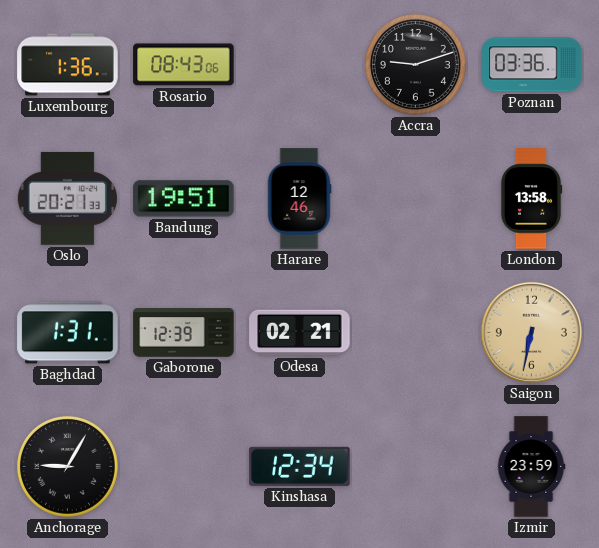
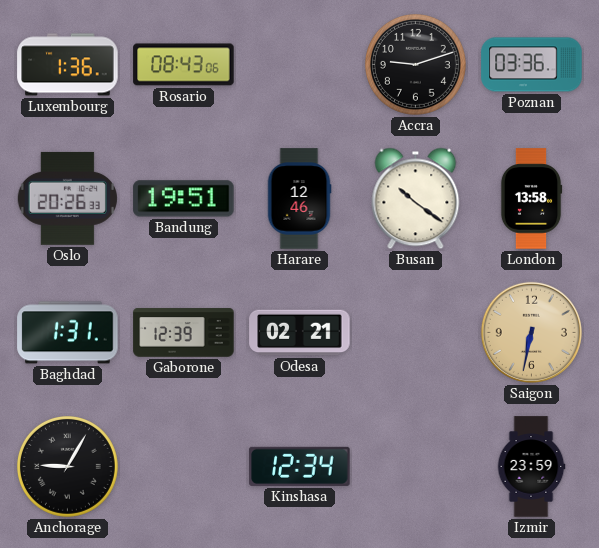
Oslo: 20:21 -> 20:26
Busan: none -> 10:21
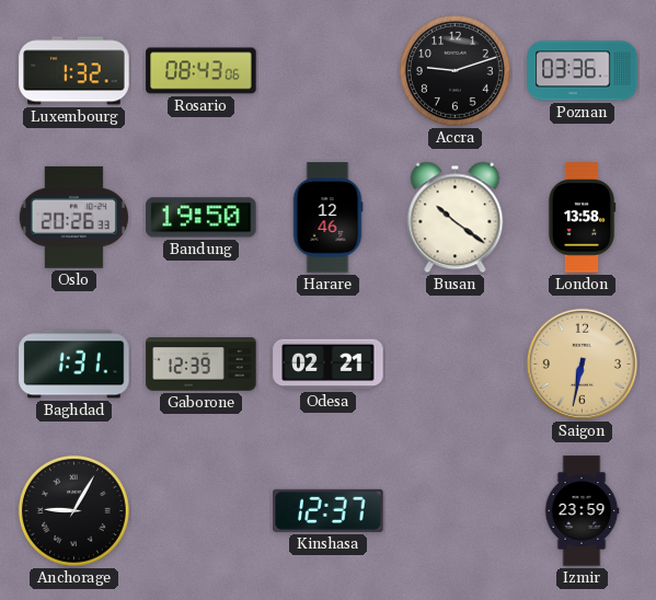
Luxembourg: 1:36 -> 1:32
Bandung: 19:51 -> 19:50
Kinshasa: 12:34 -> 12:37
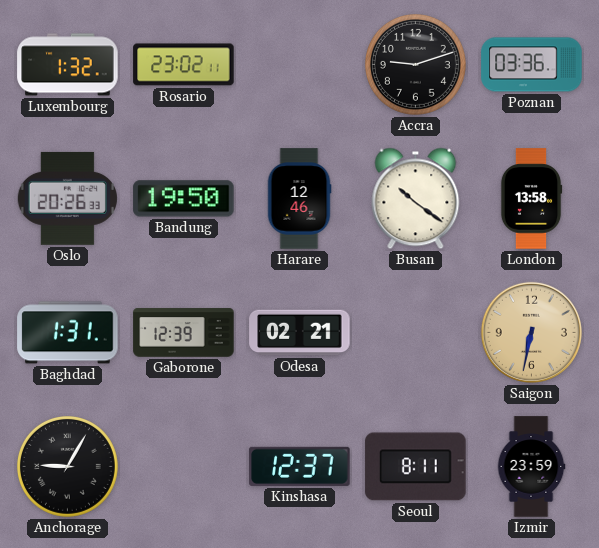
Rosario: 08:43 -> 23:02
Seoul: none -> 8:11
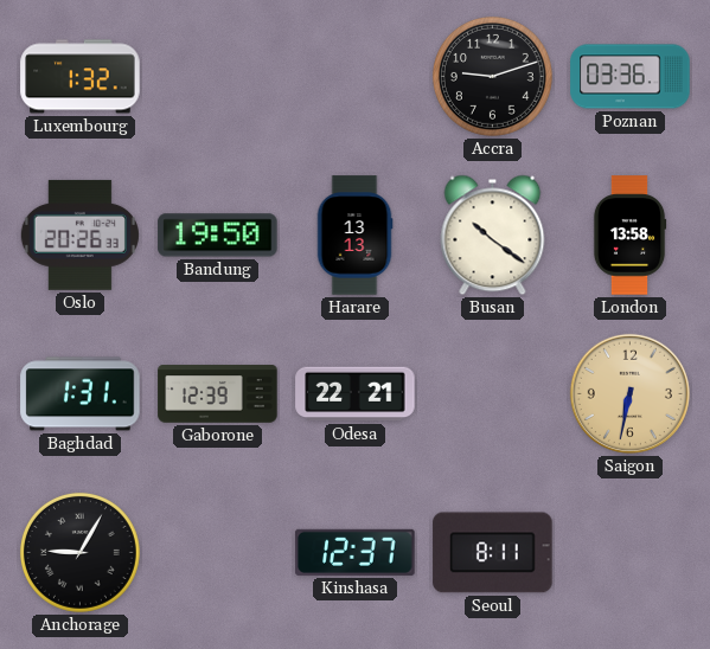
Rosario: 23:02 -> none
Harare: 12:46 -> 13:13
Odesa: 02:21 -> 22:21
Izmir: 23:59 -> none
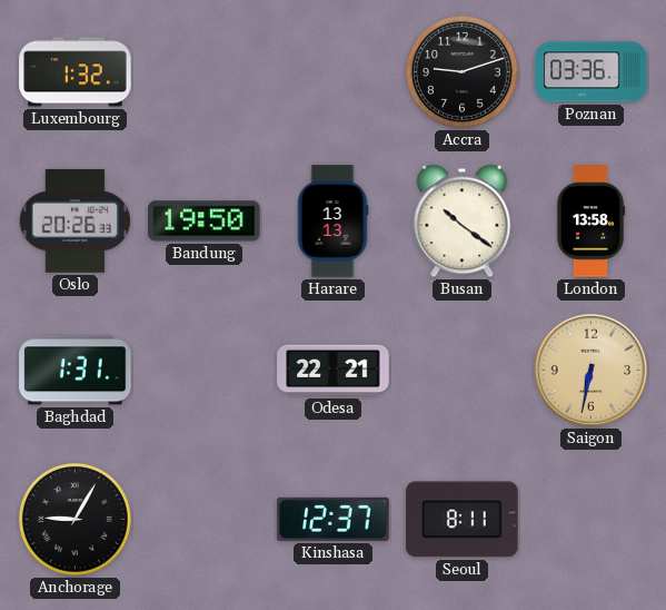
Gaborone: 12:39 -> none
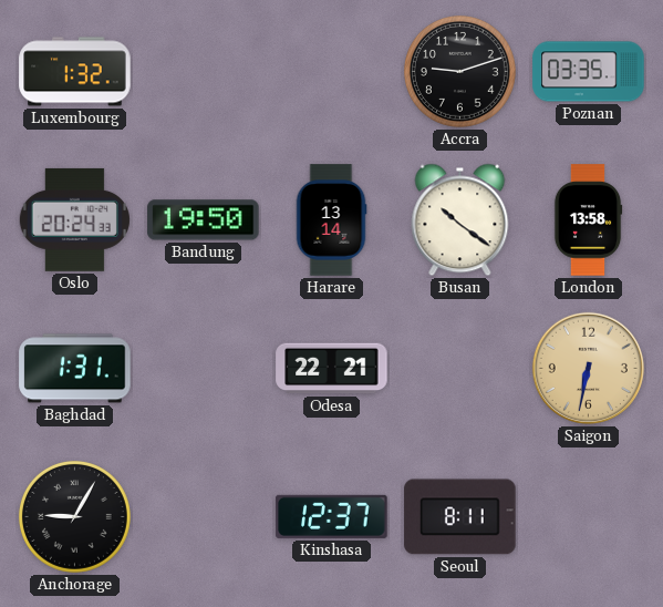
Poznan: 03:36 -> 03:35
Oslo: 20:26 -> 20:24
Harare: 13:13 -> 13:14
